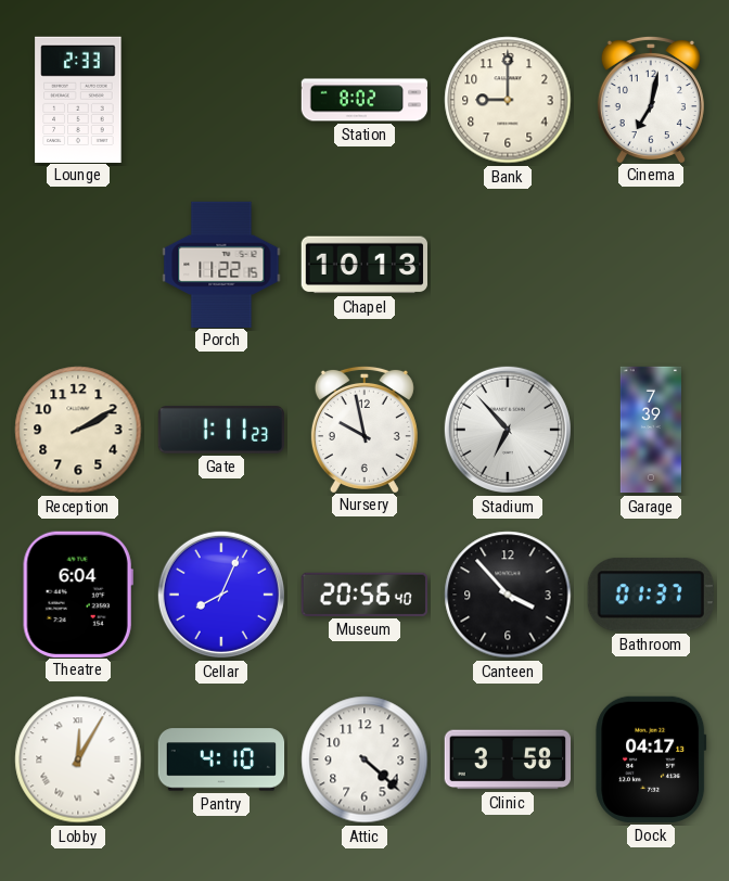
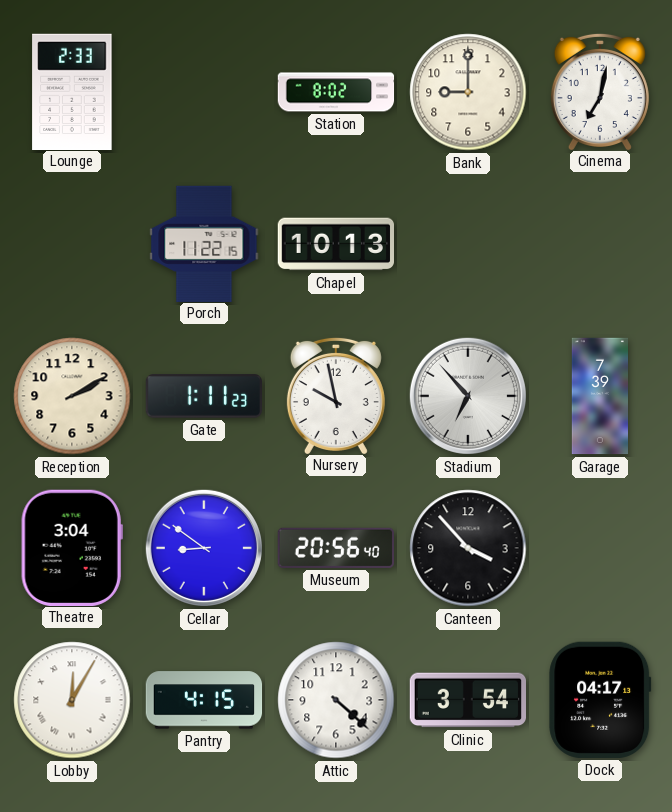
Theatre: 6:04 -> 3:04
Cellar: 8:04 -> 8:51
Bathroom: 01:37 -> none
Pantry: 4:10 -> 4:15
Clinic: 3:58 -> 3:54
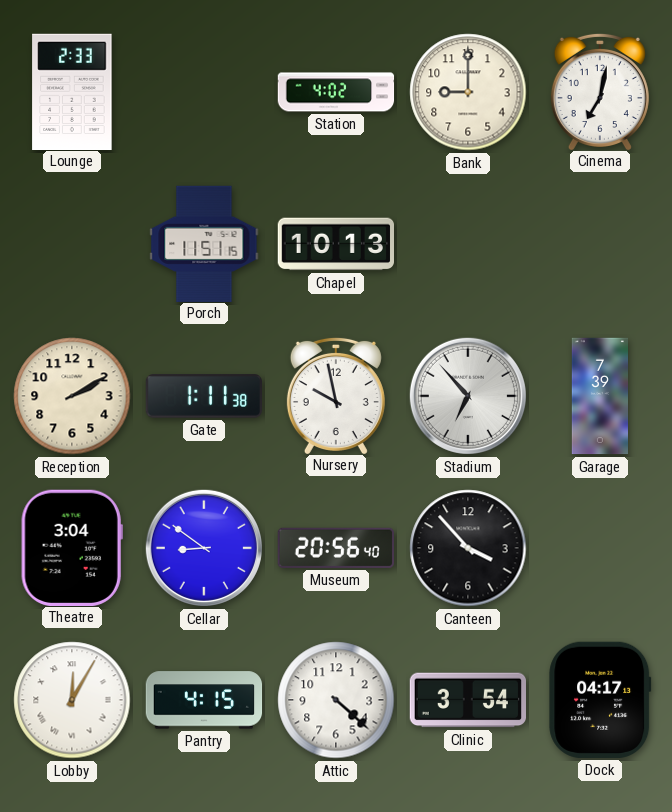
Station: 8:02 -> 4:02
Porch: 11:22 -> 11:51
Gate: 1:11:23 -> 1:11:38
